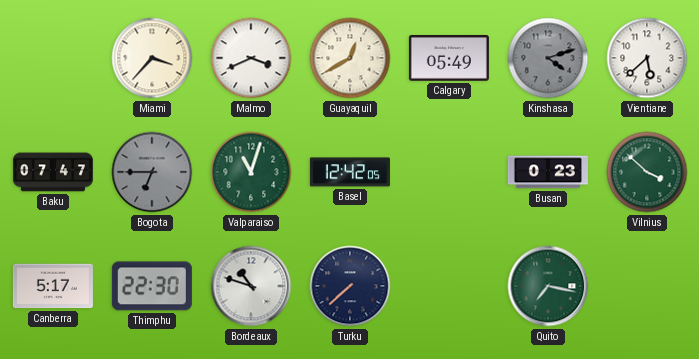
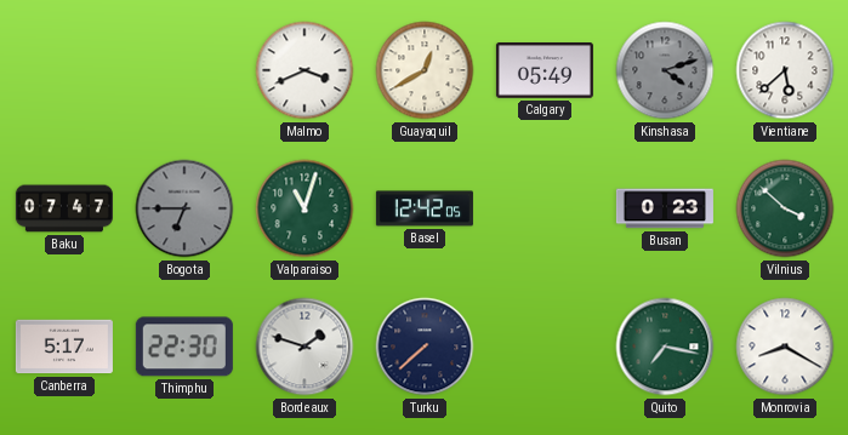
Miami: 3:37 -> none
Bordeaux: 10:48 -> 1:48
Monrovia: none -> 8:20
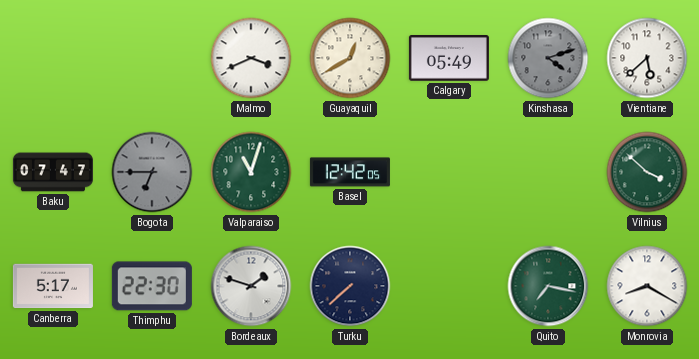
Busan: 0:23 -> none
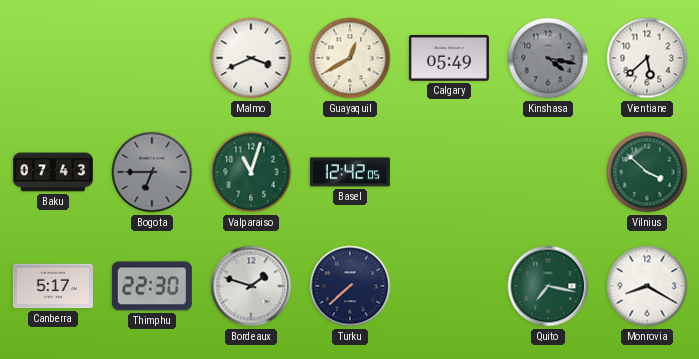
Kinshasa: 4:12 -> 4:17
Baku: 07:47 -> 07:43
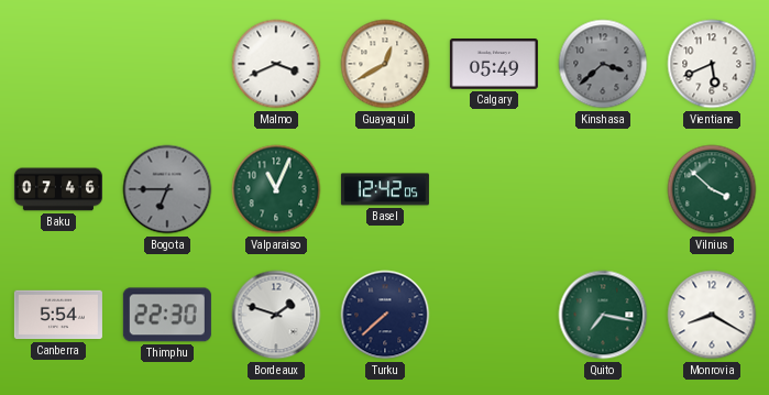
Kinshasa: 4:17 -> 3:38
Vientiane: 5:38 -> 5:41
Baku: 07:43 -> 07:46
Valparaiso: 11:03 -> 11:04
Canberra: 5:17 -> 5:54
